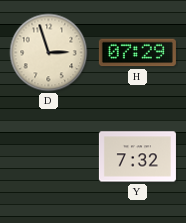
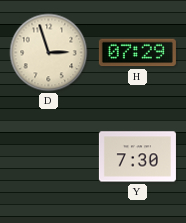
Y: 7:32 -> 7:30
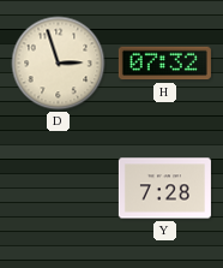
H: 07:29 -> 07:32
Y: 7:30 -> 7:28
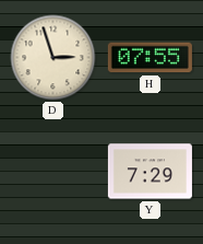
H: 07:32 -> 07:55
Y: 7:28 -> 7:29
